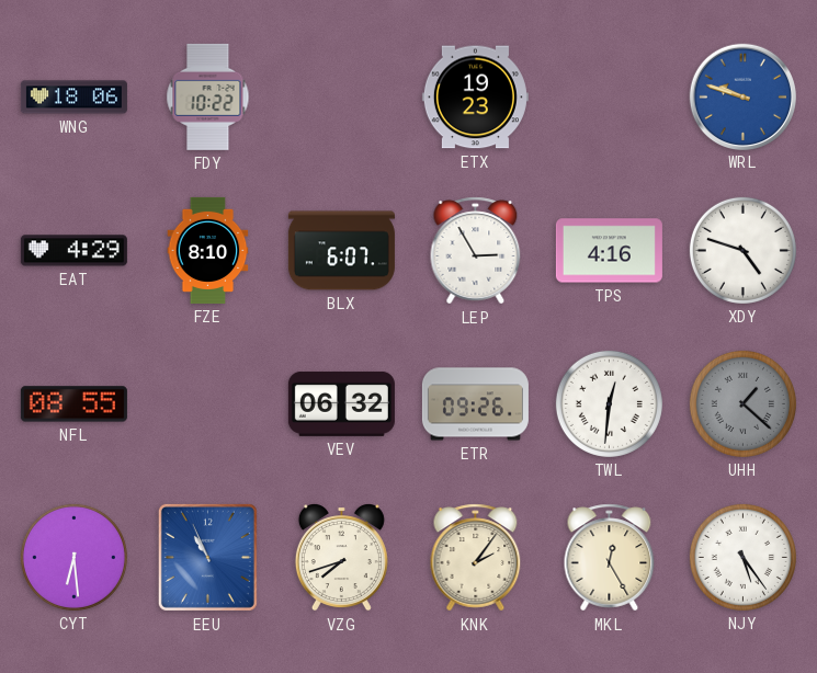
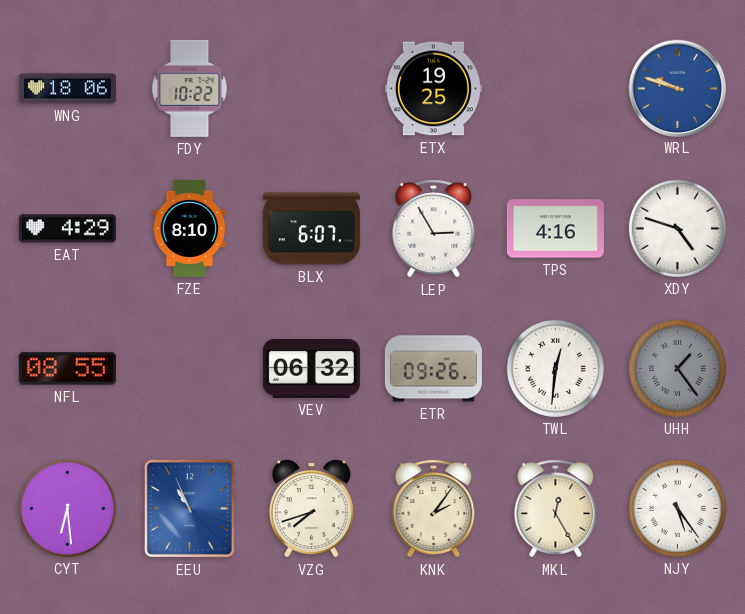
ETX: 19:23 -> 19:25
UHH: 1:22 -> 1:24
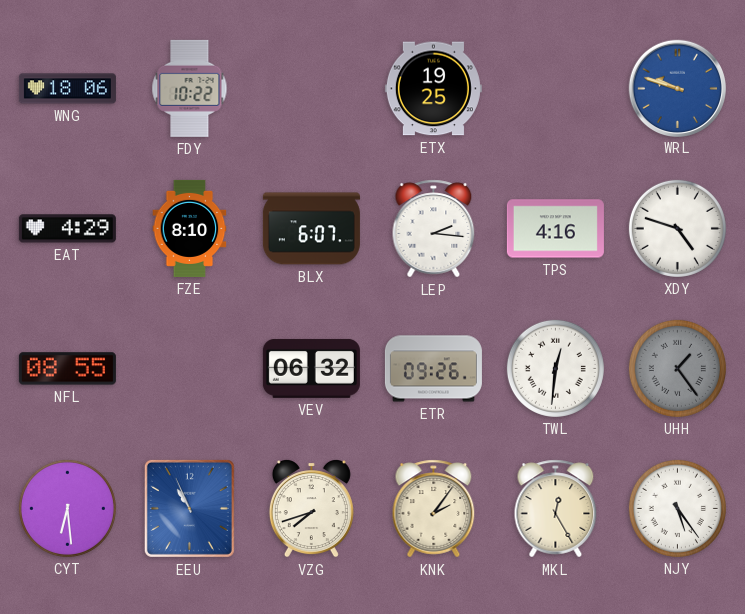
LEP: 2:55 -> 2:16
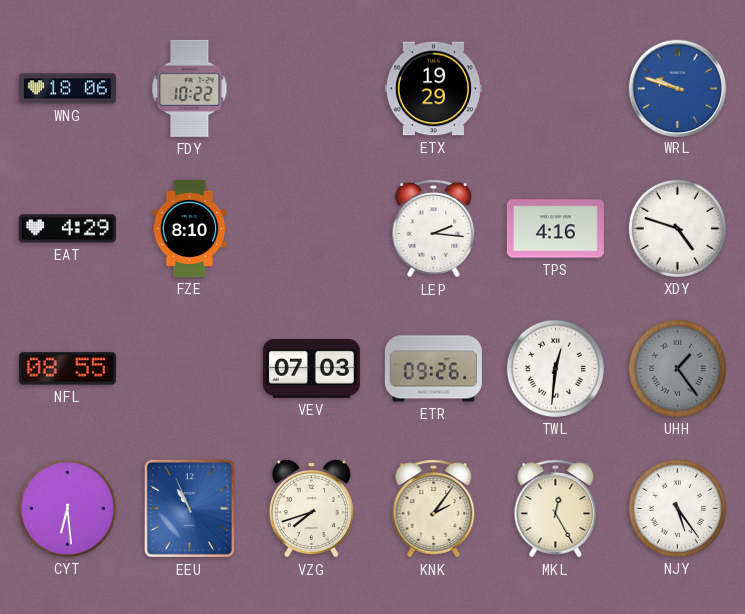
ETX: 19:25 -> 19:29
BLX: 6:07 -> none
VEV: 06:32 -> 07:03
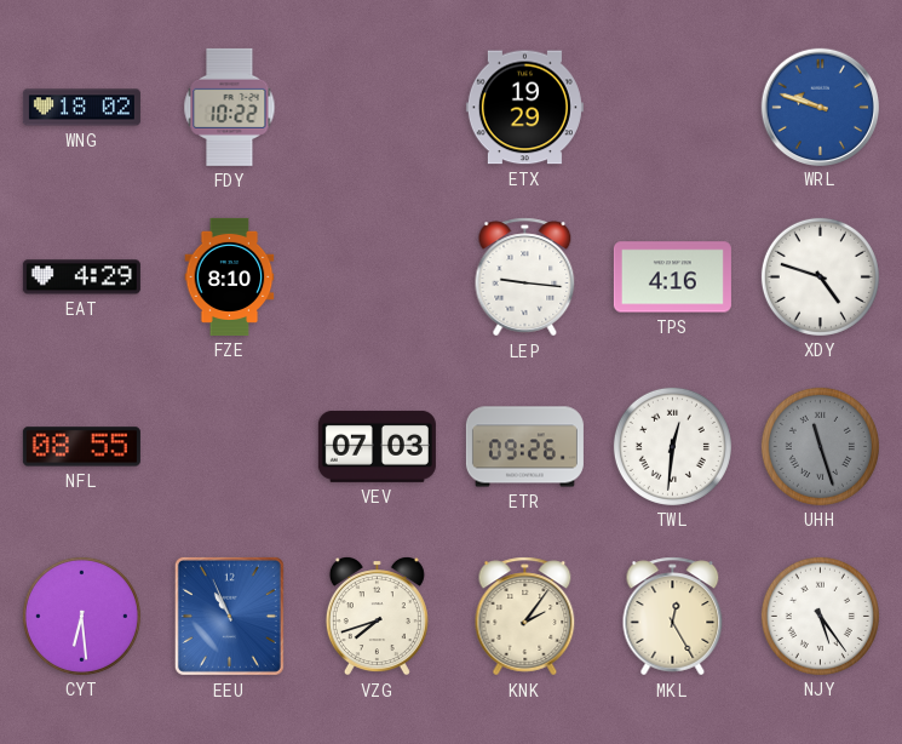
WNG: 18:06 -> 18:02
LEP: 2:16 -> 9:16
UHH: 1:24 -> 11:27
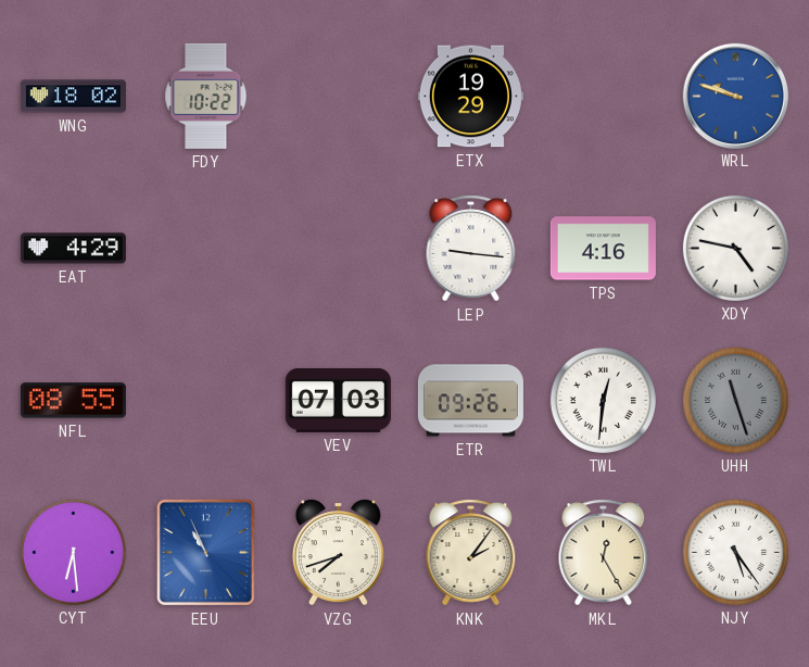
FZE: 8:10 -> none
XDY: 4:48 -> 4:47
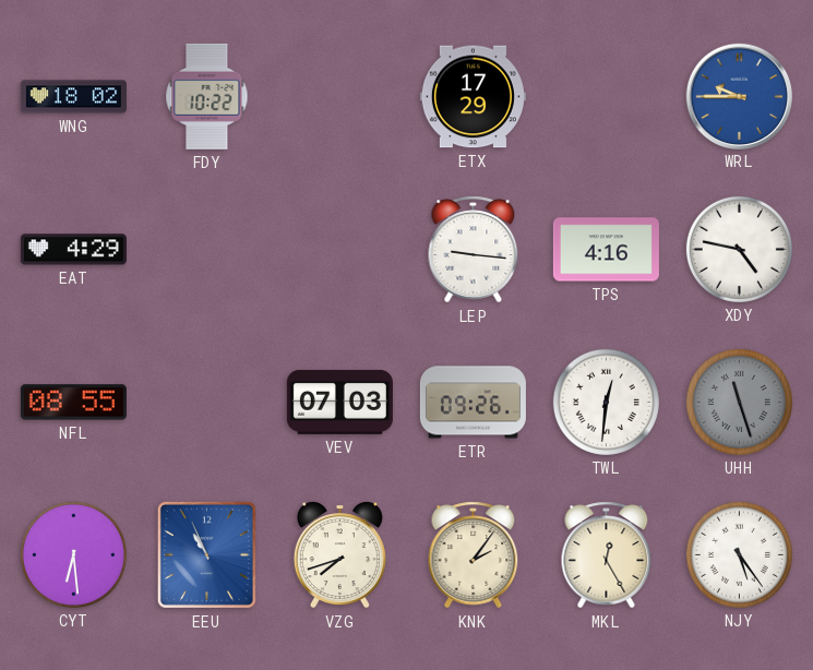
ETX: 19:29 -> 17:29
WRL: 9:48 -> 9:45
